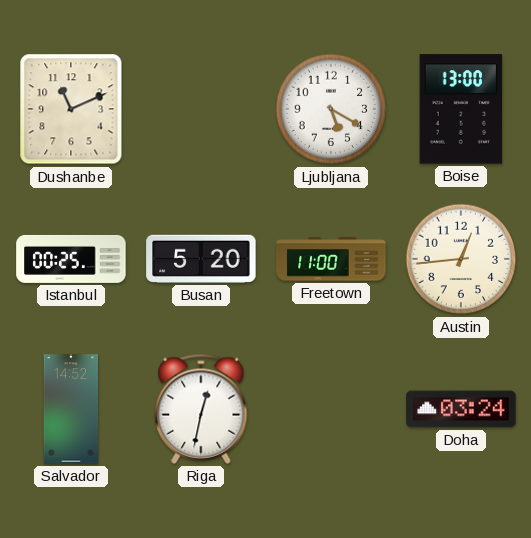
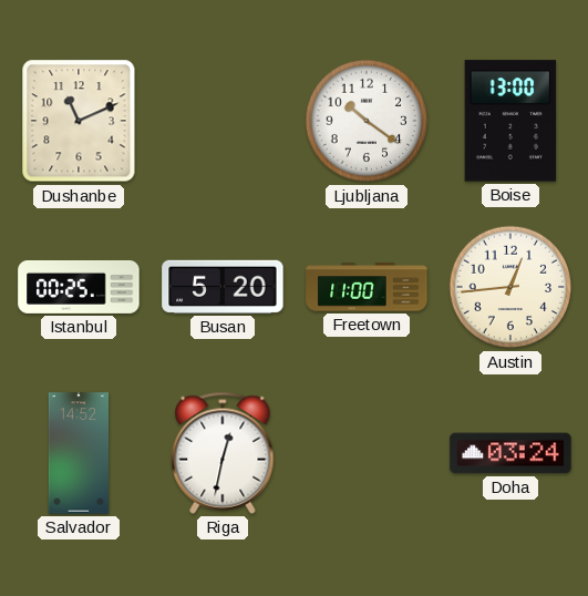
Ljubljana: 5:20 -> 10:21
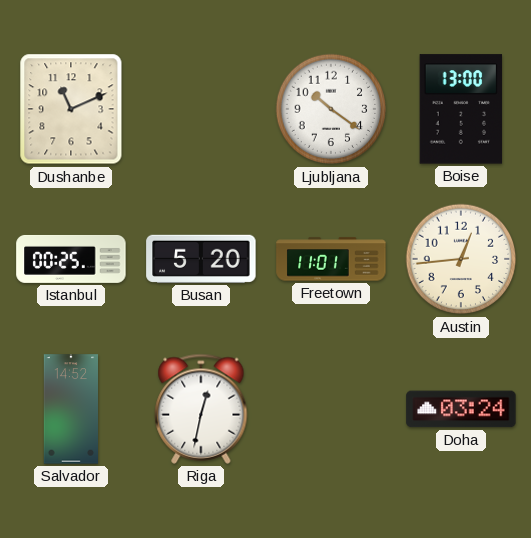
Freetown: 11:00 -> 11:01
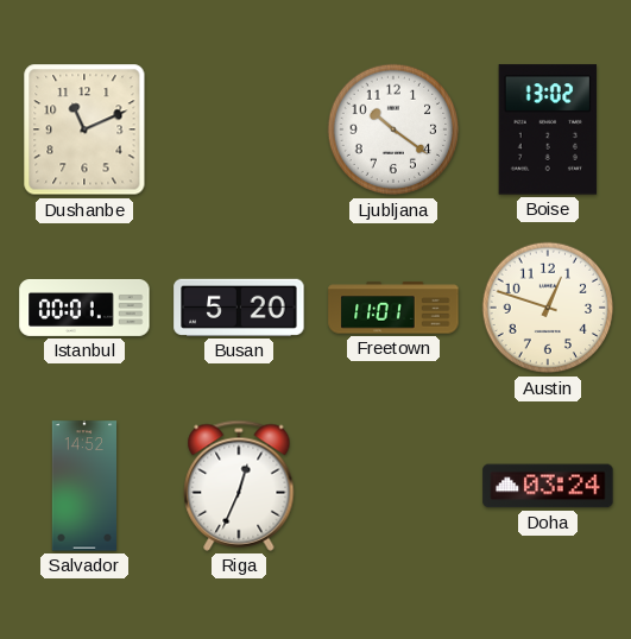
Boise: 13:00 -> 13:02
Istanbul: 00:25 -> 00:01
Austin: 12:44 -> 12:48
Riga: 12:32 -> 12:34
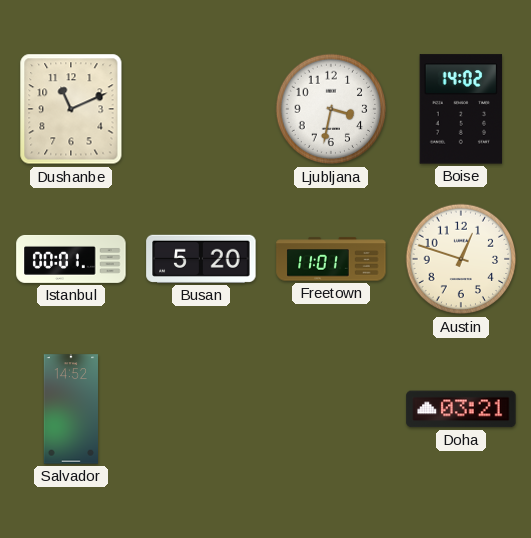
Ljubljana: 10:21 -> 3:32
Boise: 13:02 -> 14:02
Riga: 12:34 -> none
Doha: 03:24 -> 03:21
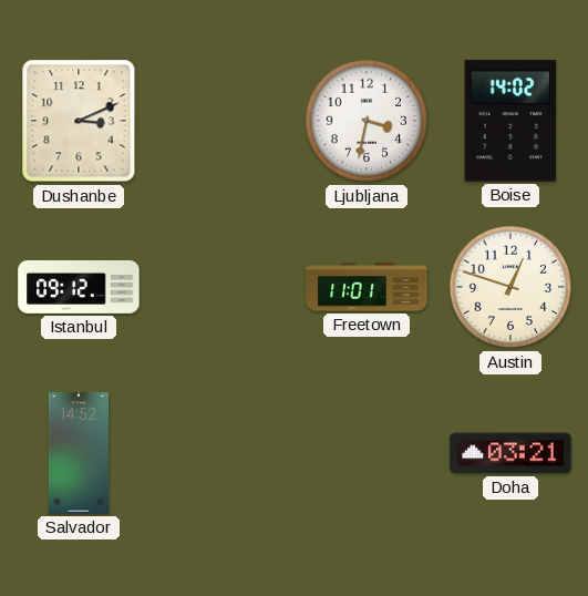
Dushanbe: 11:11 -> 3:11
Istanbul: 00:01 -> 09:12
Busan: 5:20 -> none
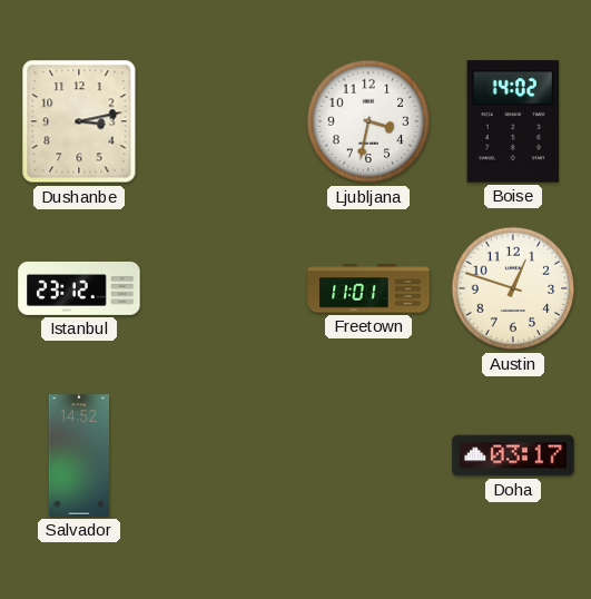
Dushanbe: 3:11 -> 3:13
Istanbul: 09:12 -> 23:12
Doha: 03:21 -> 03:17
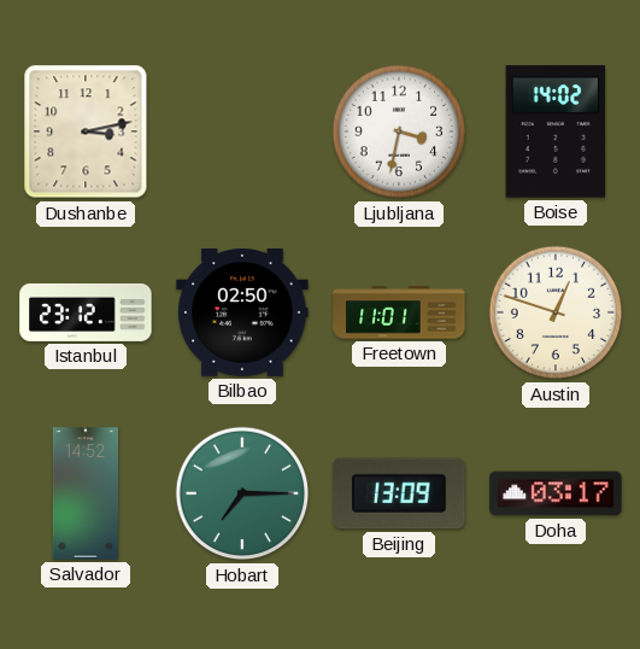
Bilbao: none -> 02:50
Hobart: none -> 7:15
Beijing: none -> 13:09
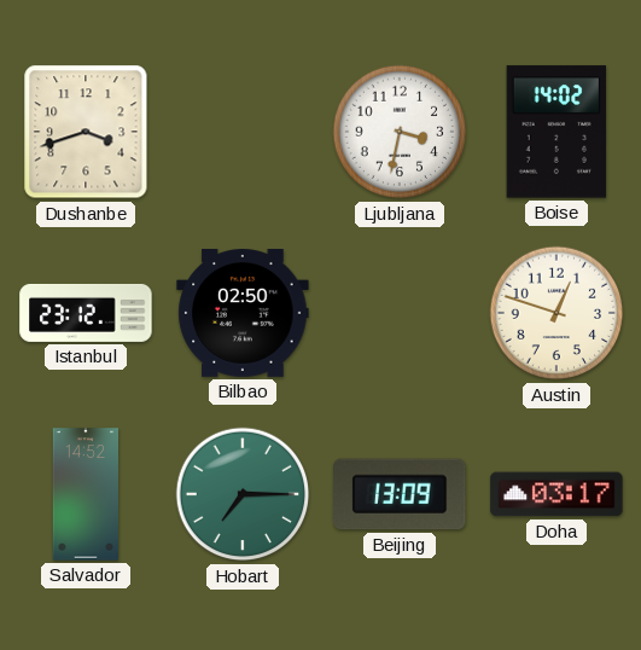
Dushanbe: 3:13 -> 3:42
Freetown: 11:01 -> none
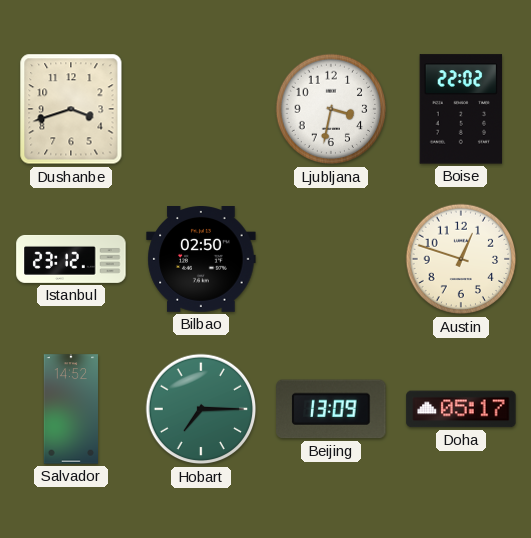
Boise: 14:02 -> 22:02
Doha: 03:17 -> 05:17
